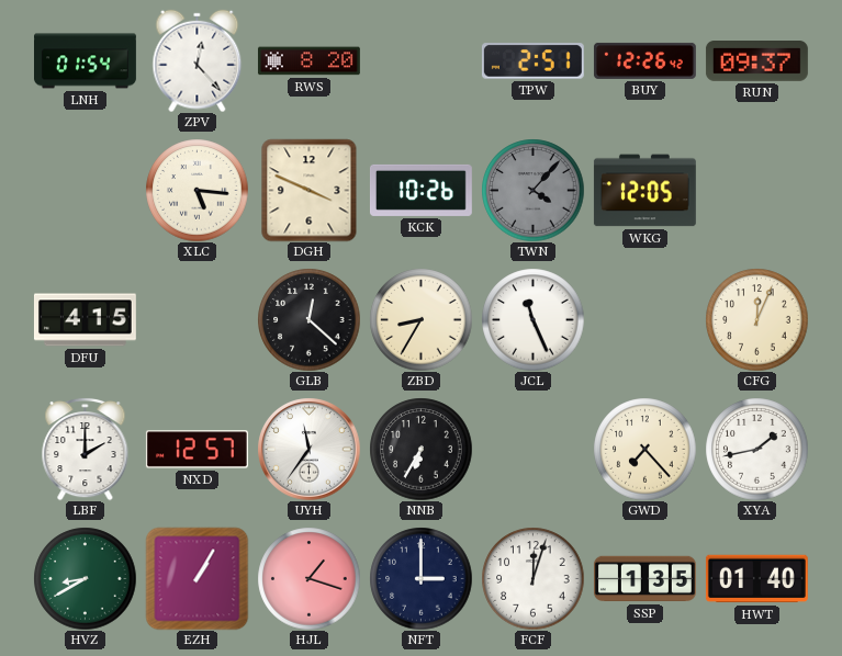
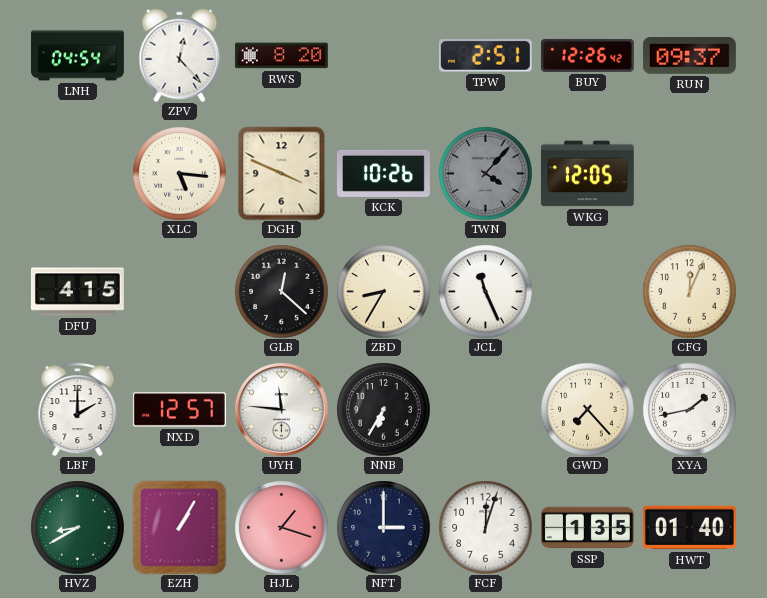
LNH: 01:54 -> 04:54
UYH: 11:36 -> 11:46
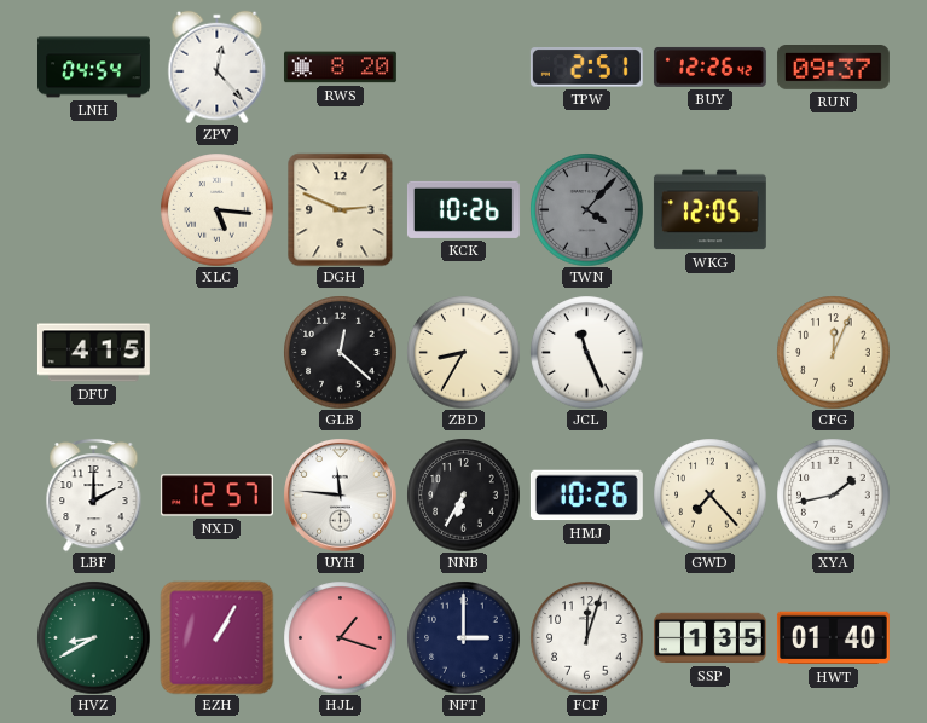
DGH: 3:49 -> 2:49
HMJ: none -> 10:26
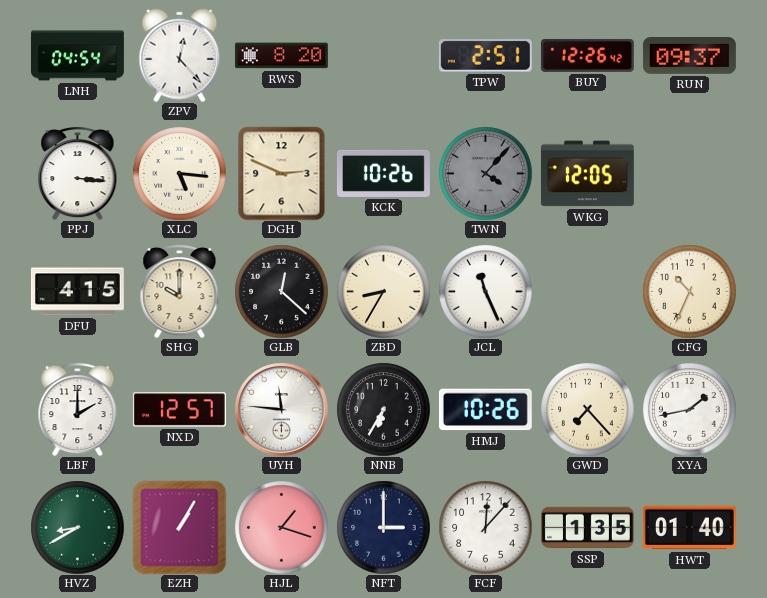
PPJ: none -> 3:16
SHG: none -> 10:00
CFG: 12:04 -> 10:34
FCF: 12:03 -> 12:07
